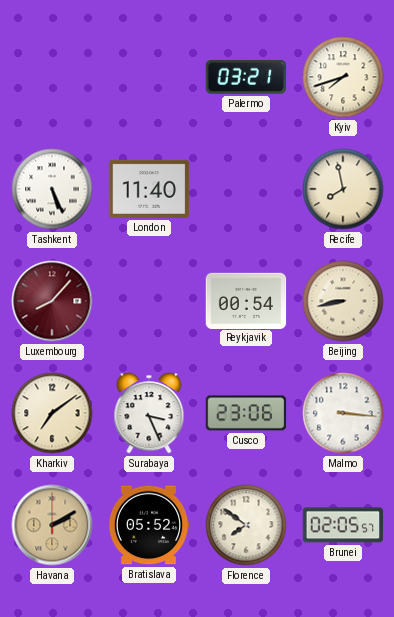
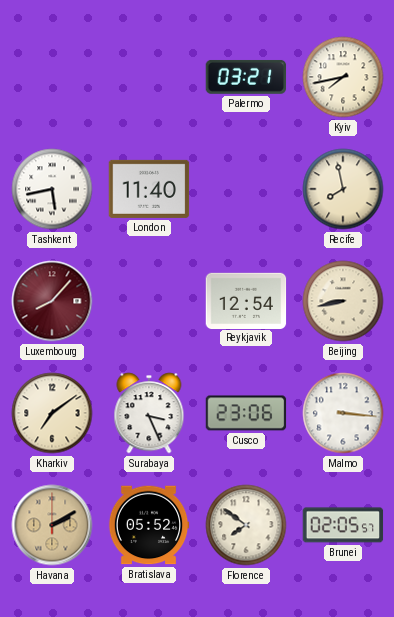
Kyiv: 7:42 -> 7:43
Tashkent: 5:26 -> 5:43
Reykjavik: 00:54 -> 12:54
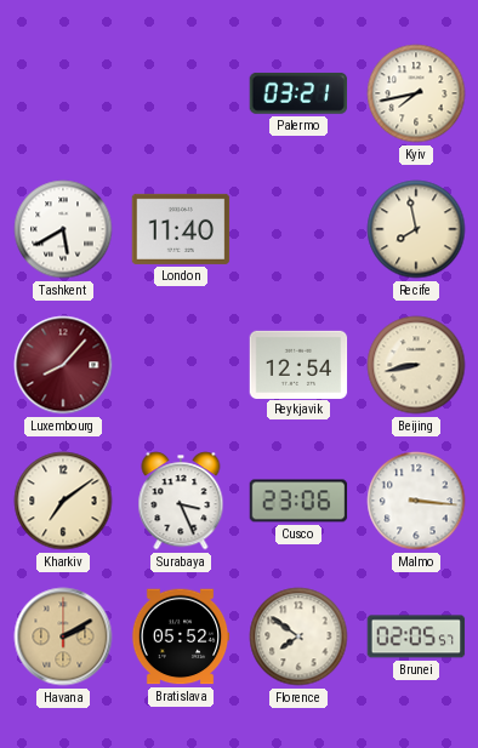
Tashkent: 5:43 -> 5:40
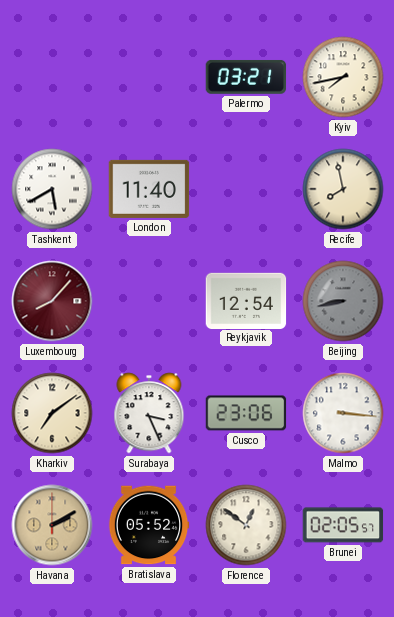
Beijing dial: cream -> grey
Florence: 7:51 -> 12:51
